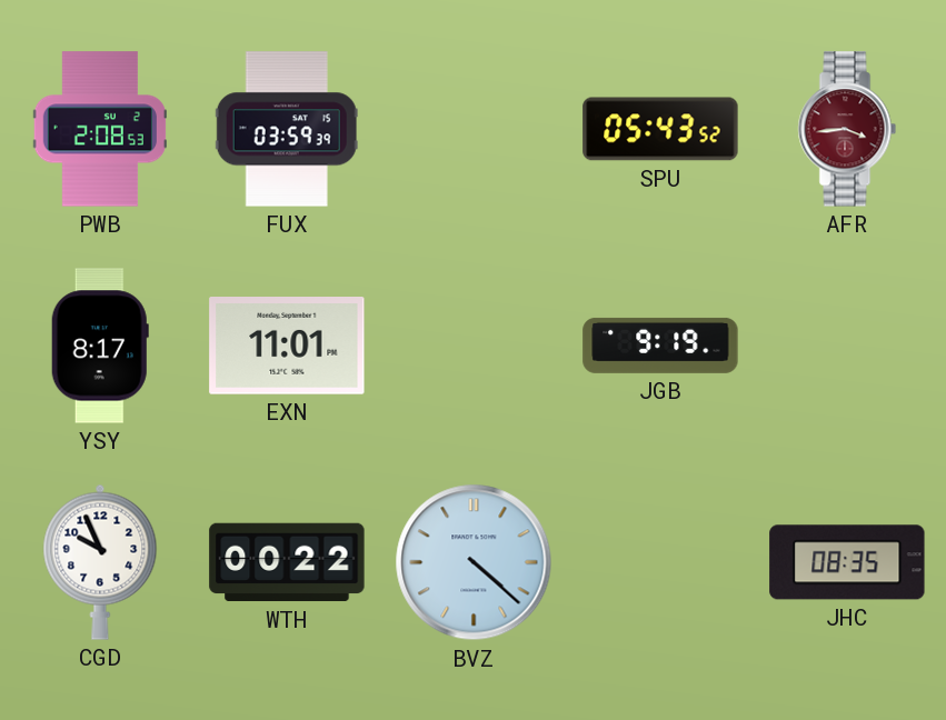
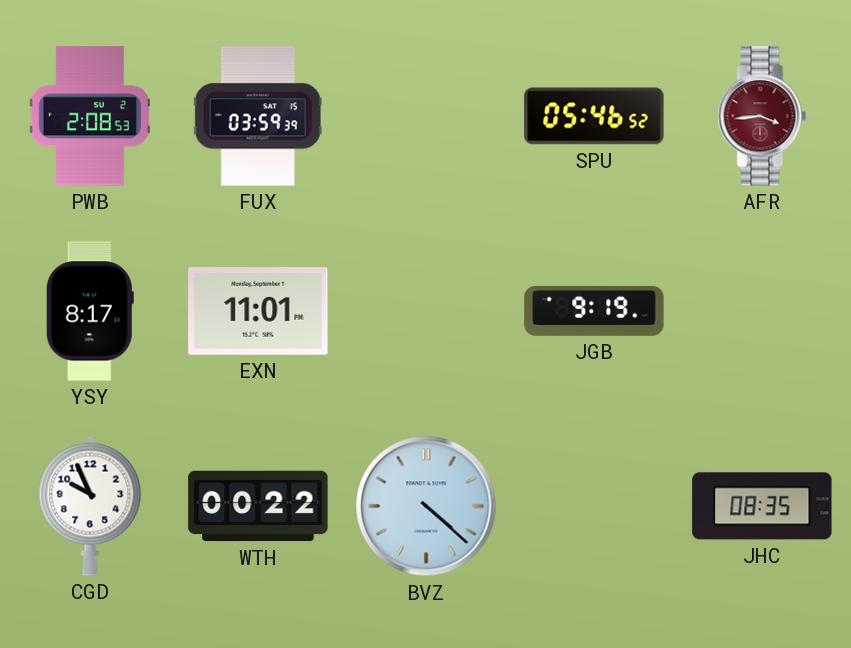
SPU: 05:43 -> 05:46
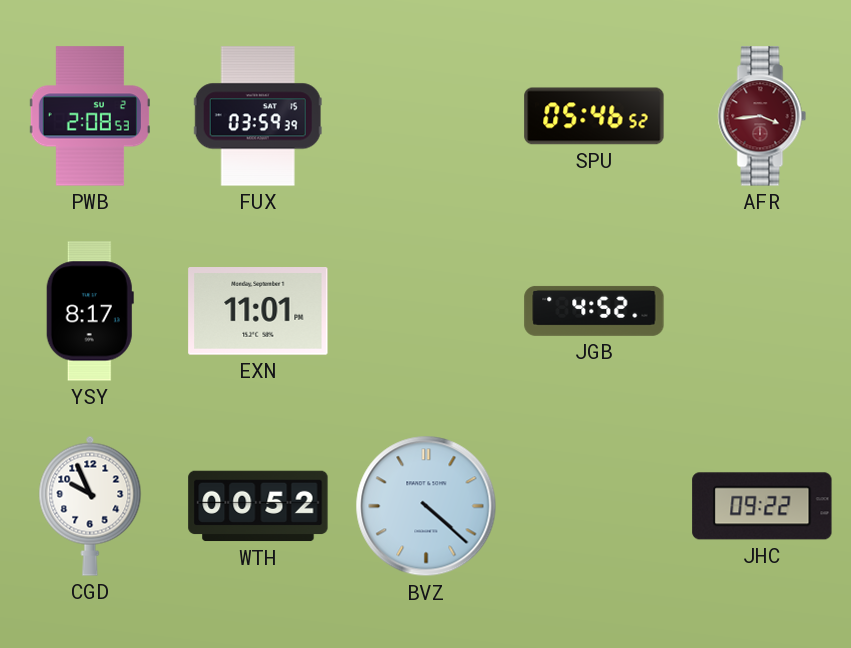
JGB: 9:19 -> 4:52
WTH: 00:22 -> 00:52
JHC: 08:35 -> 09:22
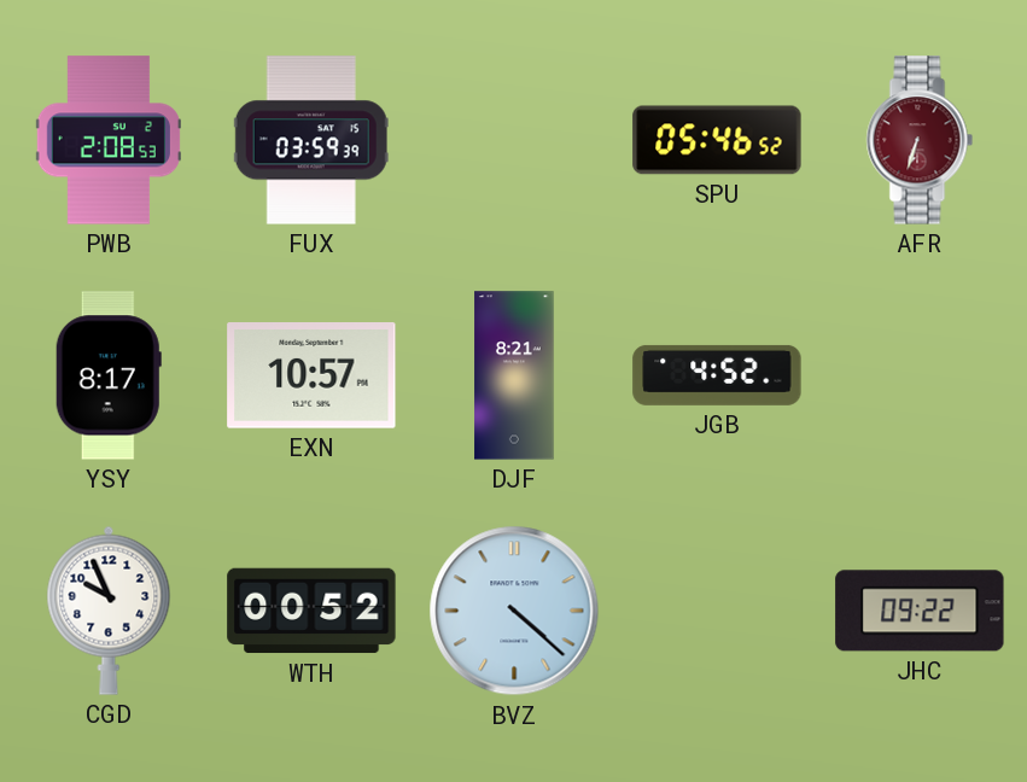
AFR: 3:44 -> 6:33
EXN: 11:01 -> 10:57
DJF: none -> 8:21
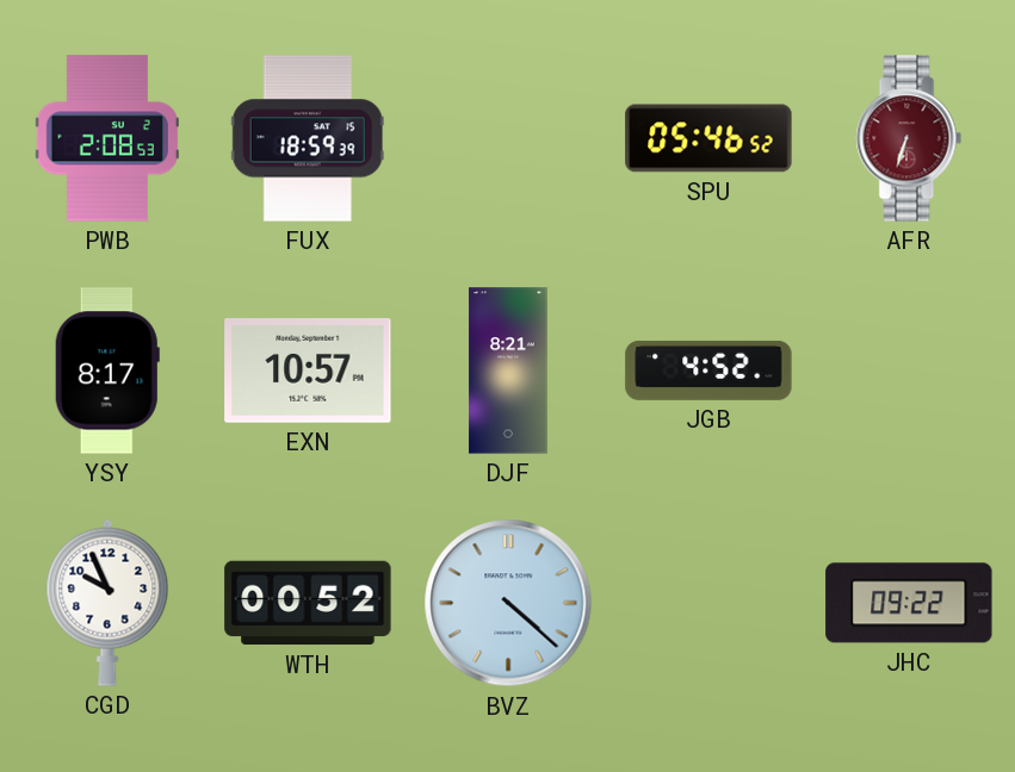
FUX: 03:59 -> 18:59
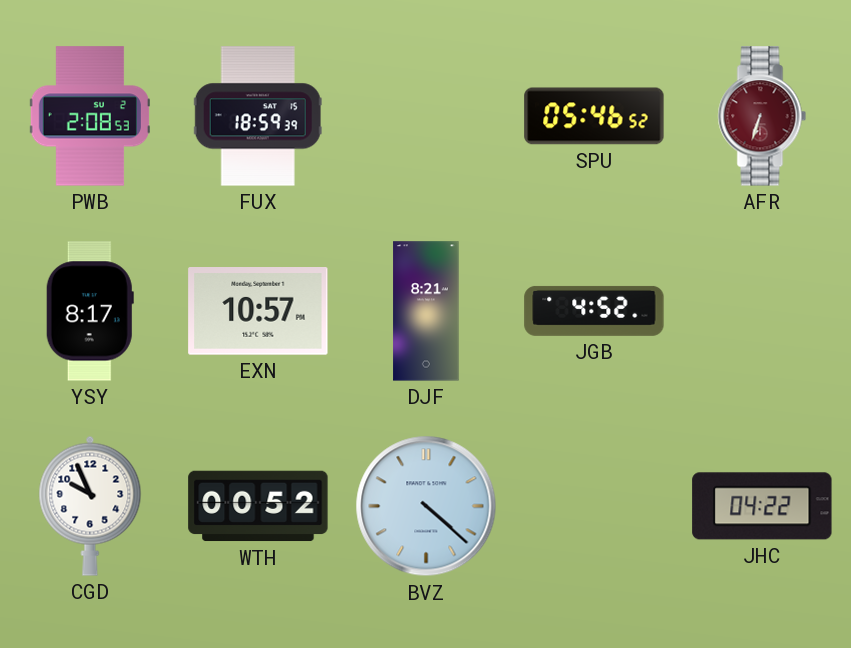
JHC: 09:22 -> 04:22
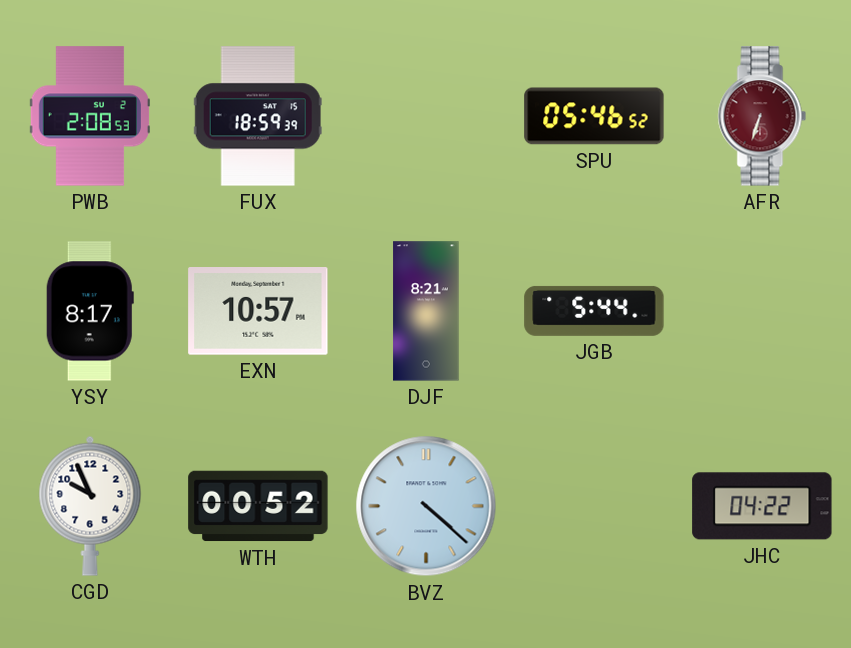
JGB: 4:52 -> 5:44
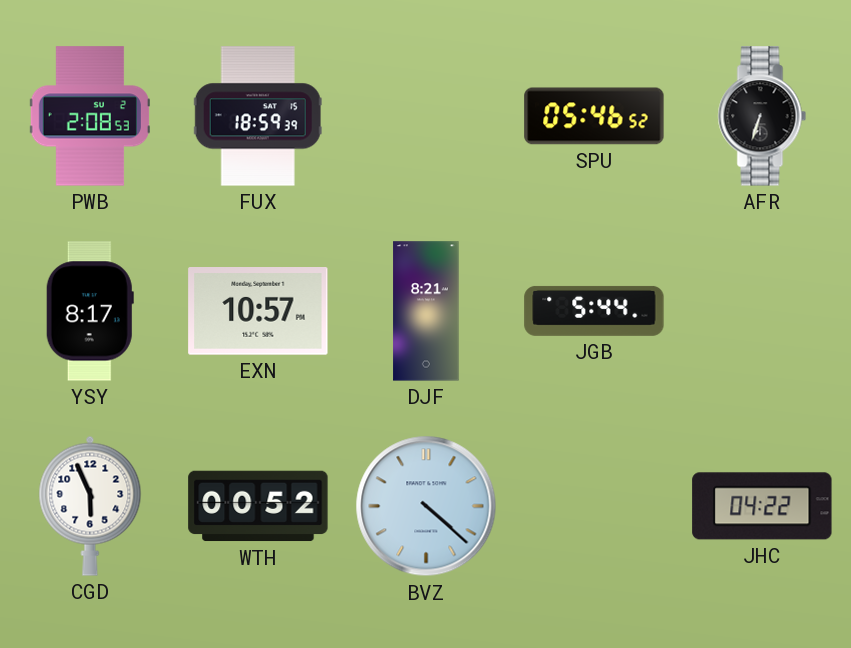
AFR dial: burgundy -> black
CGD: 9:56 -> 5:56
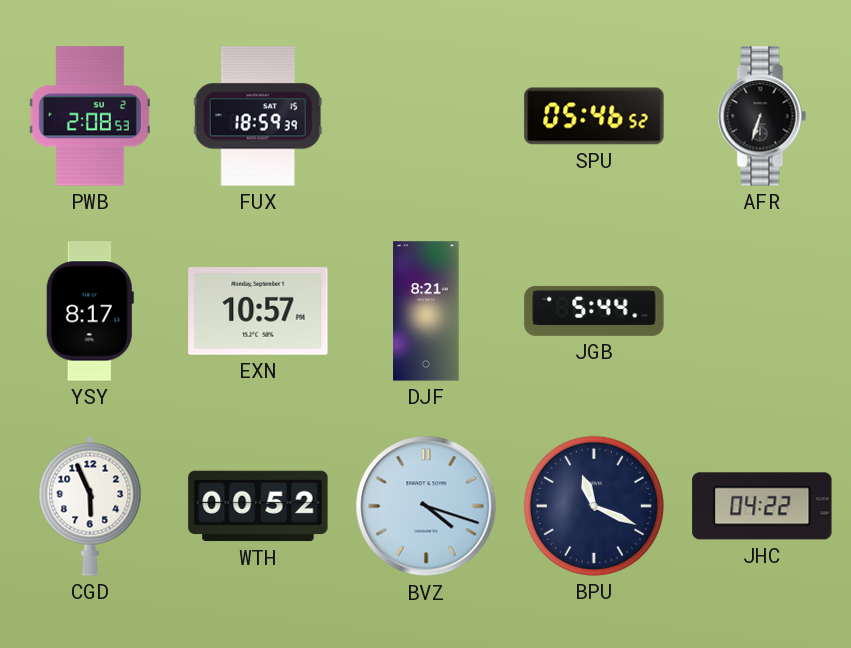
BVZ: 4:22 -> 4:18
BPU: none -> 11:19
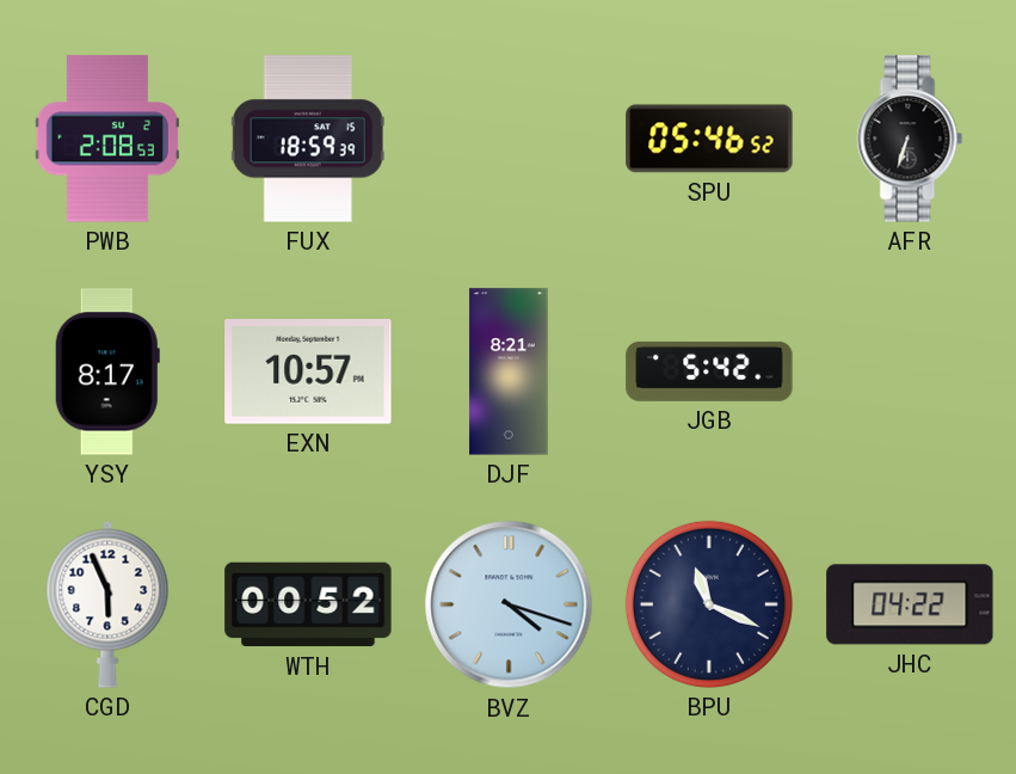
JGB: 5:44 -> 5:42
